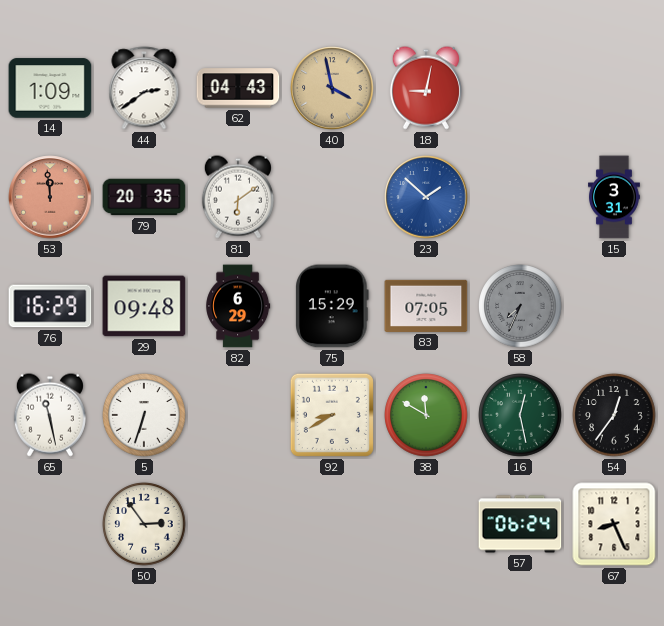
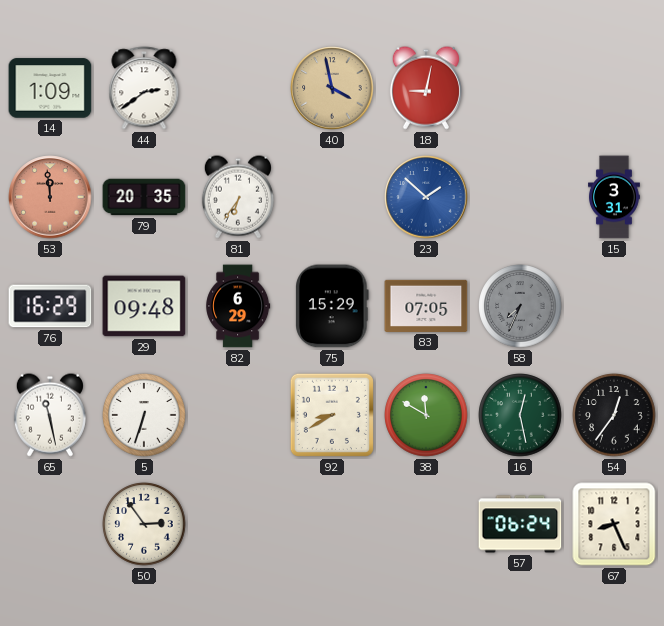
62: 04:43 -> none
81: 6:09 -> 6:36
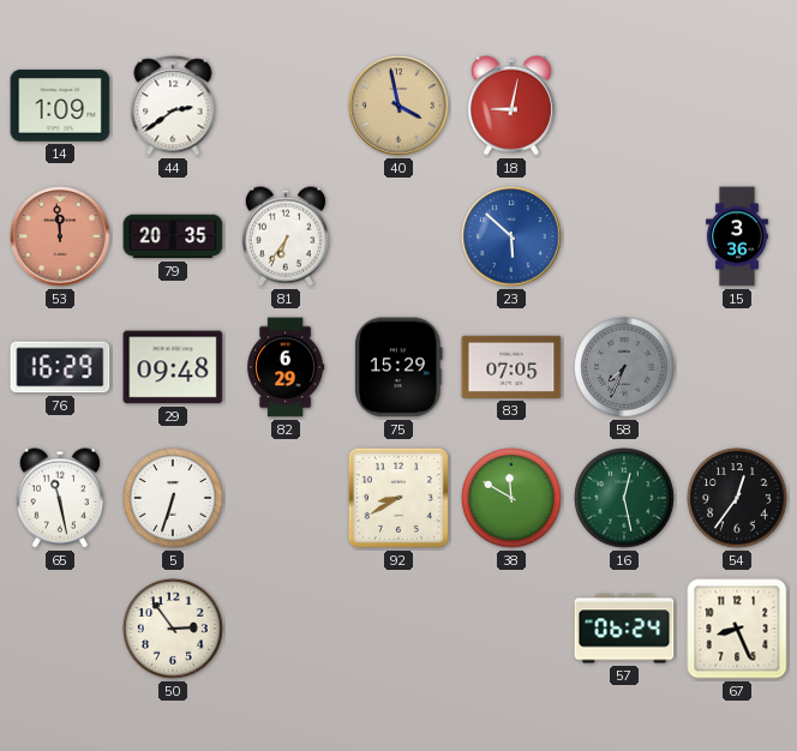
23: 1:52 -> 5:52
15: 3:31 -> 3:36
